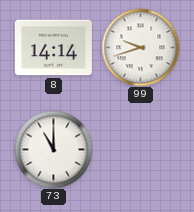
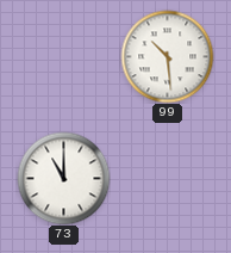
8: 14:14 -> none
99: 9:42 -> 10:29
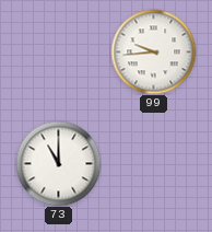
99: 10:29 -> 9:44
